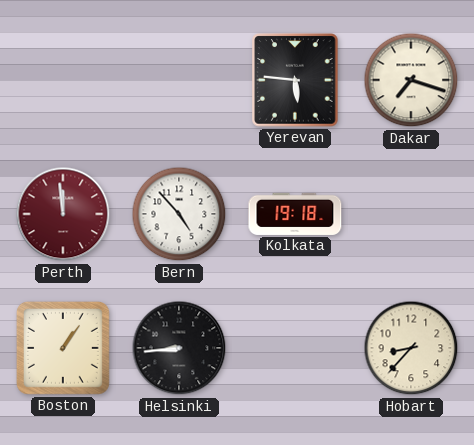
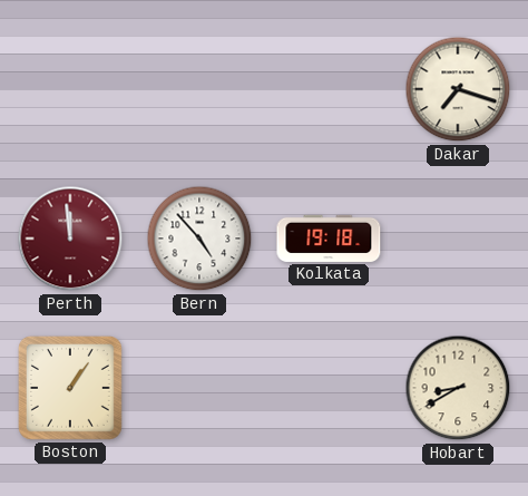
Yerevan: 5:46 -> none
Helsinki: 8:44 -> none
Hobart: 8:37 -> 8:40
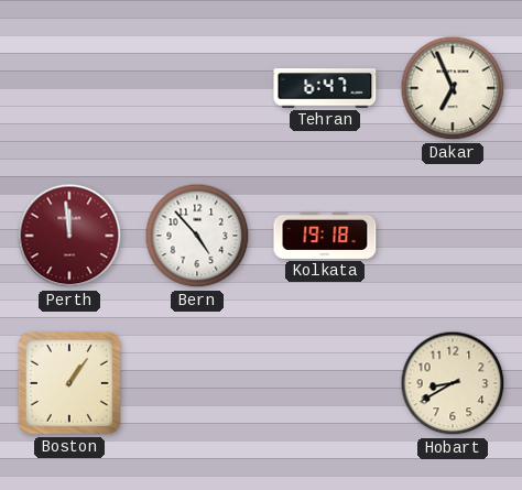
Tehran: none -> 6:47
Dakar: 7:18 -> 6:56
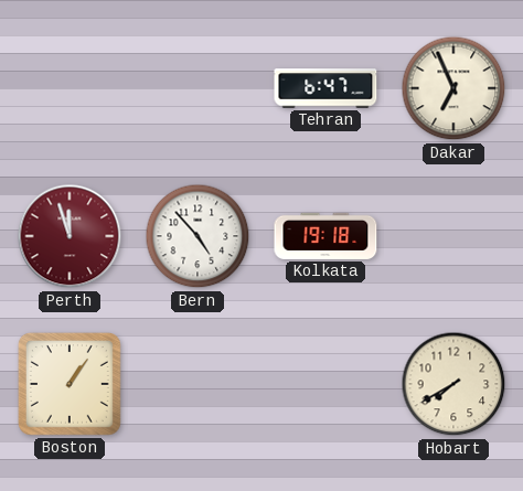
Perth: 11:59 -> 11:57
Hobart: 8:40 -> 7:40
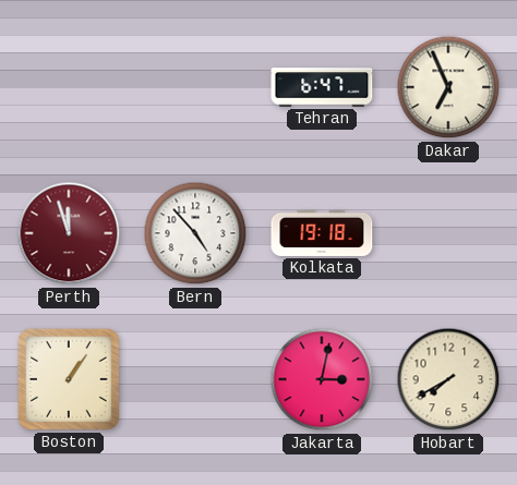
Jakarta: none -> 3:02
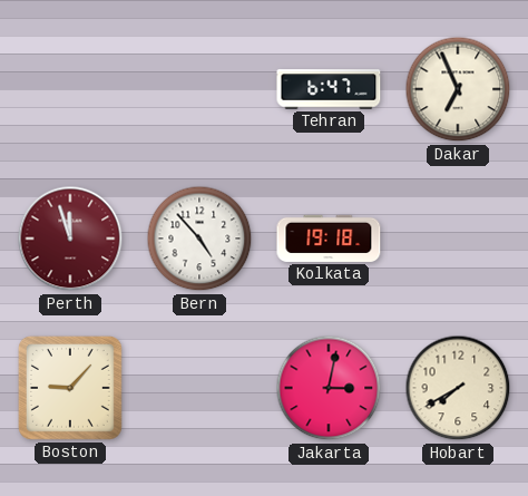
Boston: 1:06 -> 9:07
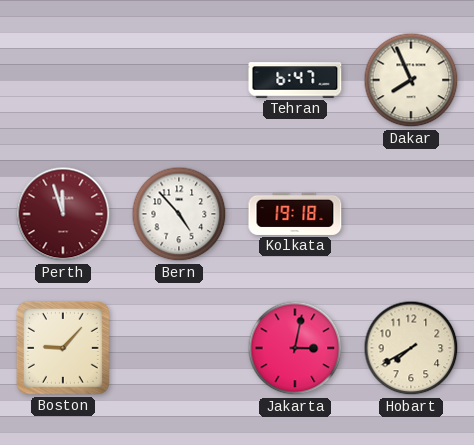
Dakar: 6:56 -> 7:56
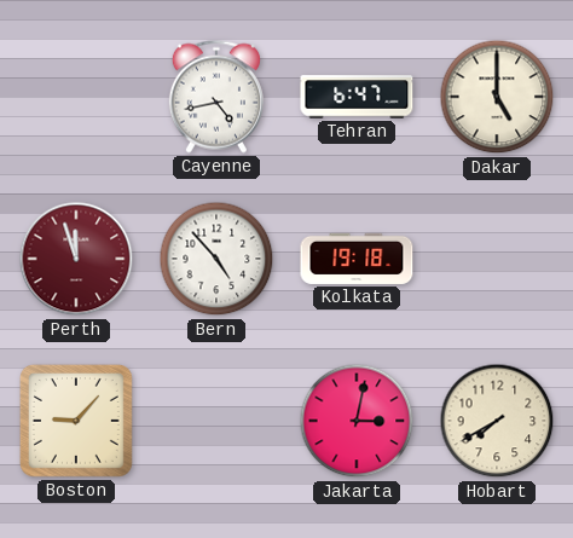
Cayenne: none -> 4:43
Dakar: 7:56 -> 5:00
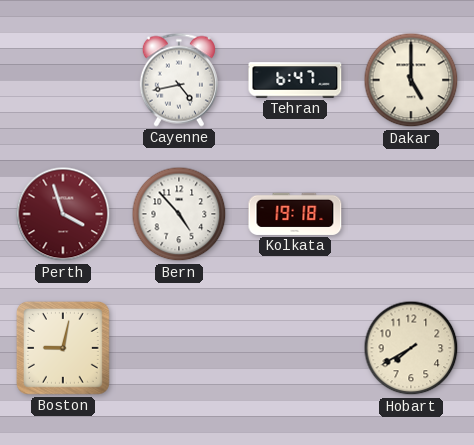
Perth: 11:57 -> 3:57
Boston: 9:07 -> 9:02
Jakarta: 3:02 -> none
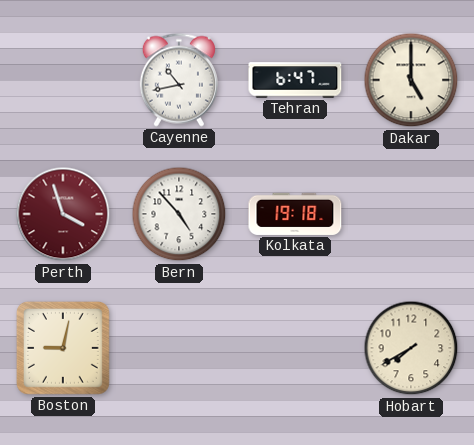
Cayenne: 4:43 -> 10:43
